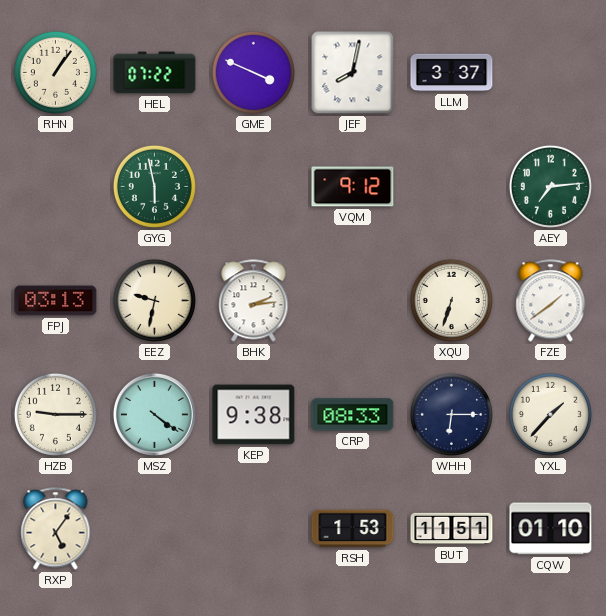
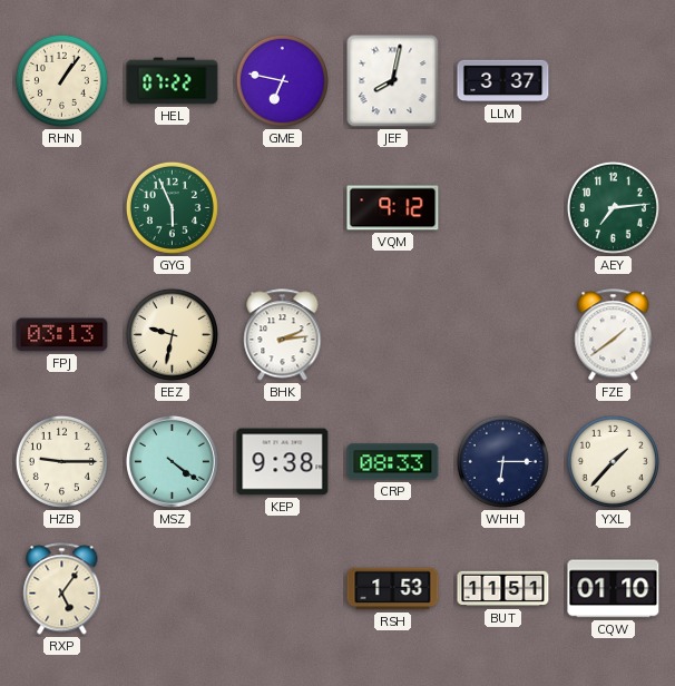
GME: 3:49 -> 6:47
GYG: 5:58 -> 5:56
XQU: 6:33 -> none
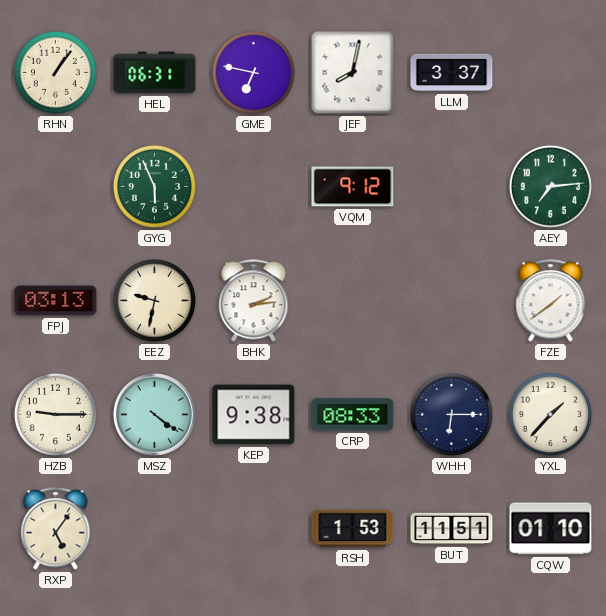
HEL: 07:22 -> 06:31
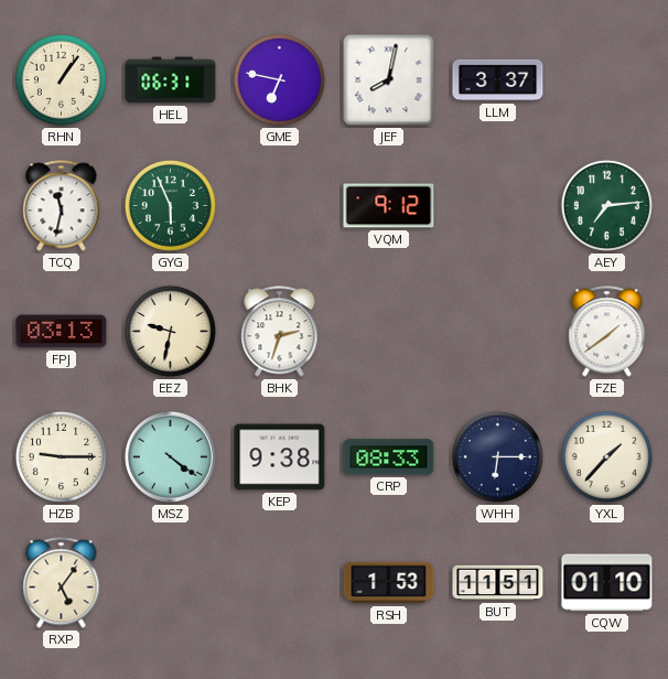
TCQ: none -> 11:32
BHK: 2:14 -> 2:33
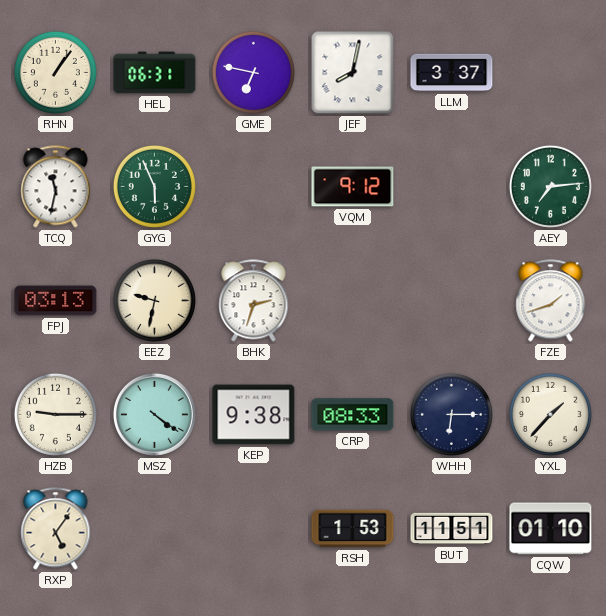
FZE: 1:39 -> 1:42
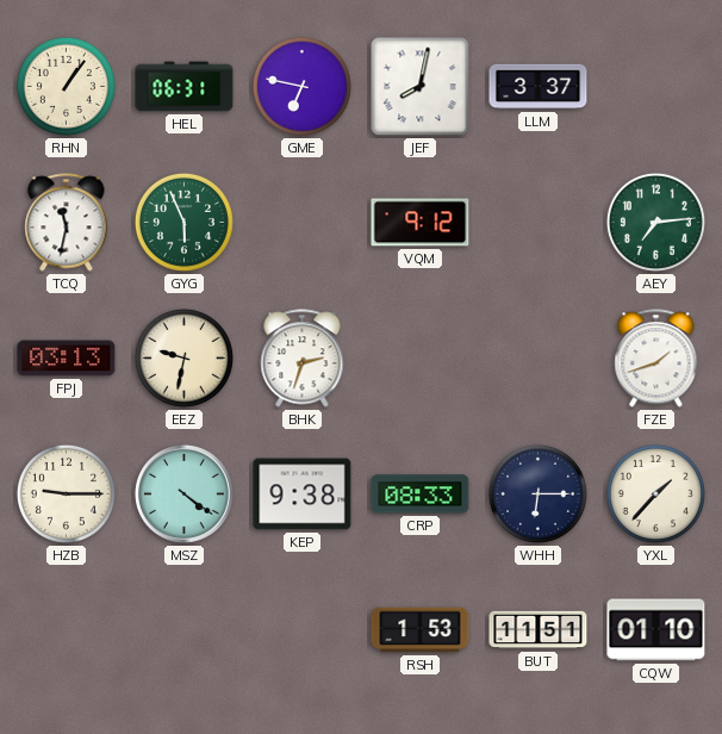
RXP: 5:06 -> none
